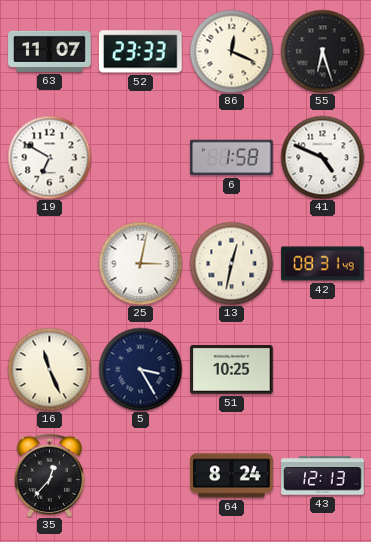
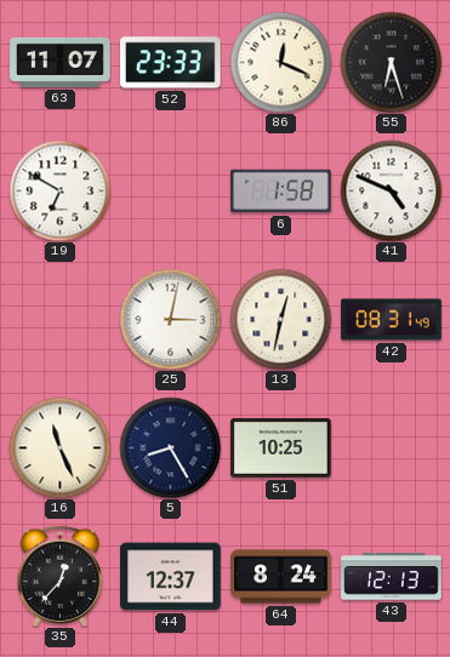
5: 3:25 -> 8:25
44: none -> 12:37
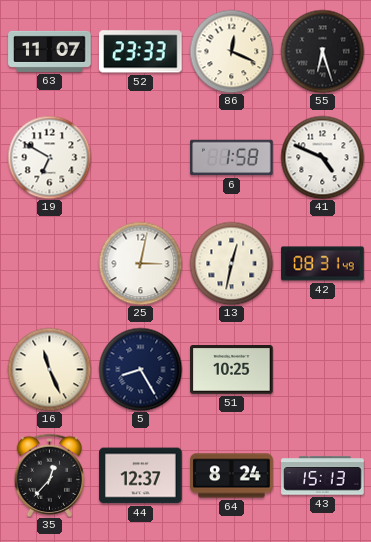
43: 12:13 -> 15:13
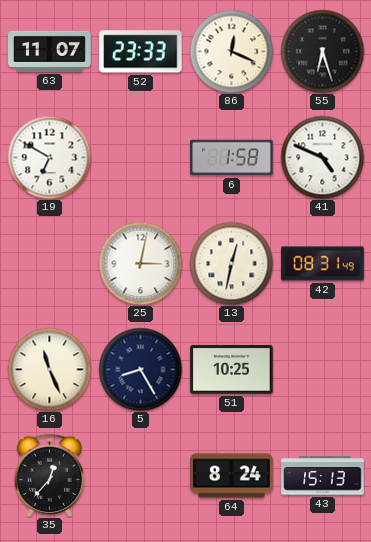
44: 12:37 -> none
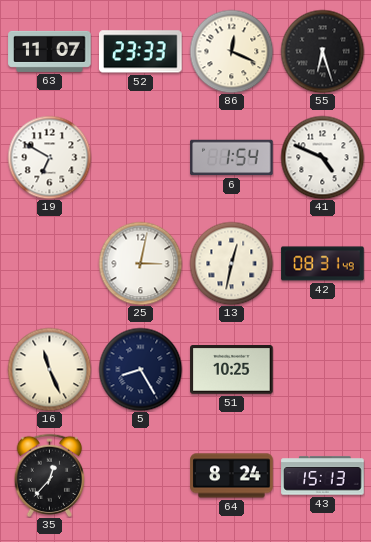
6: 1:58 -> 1:54
